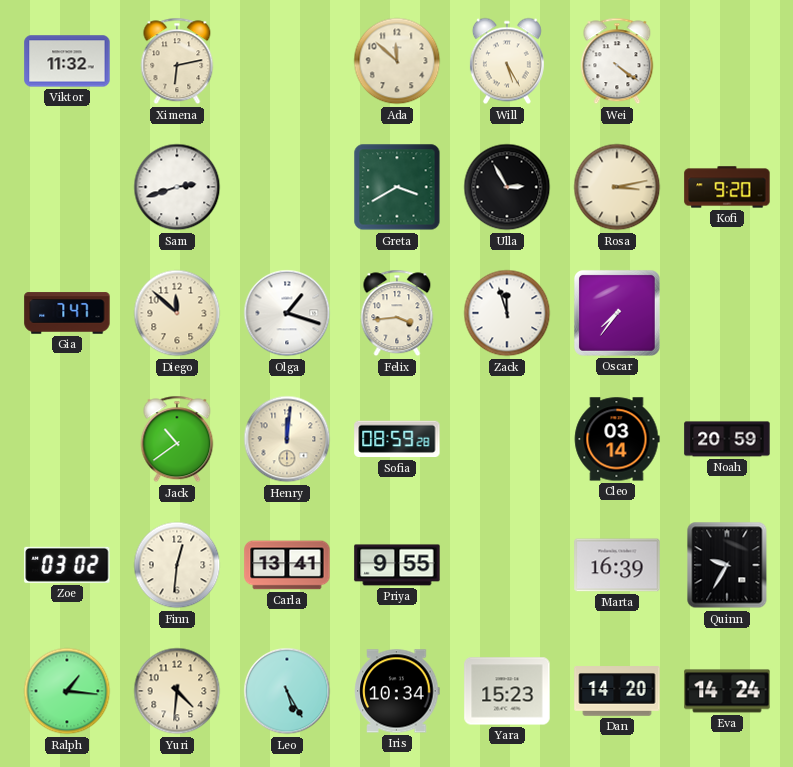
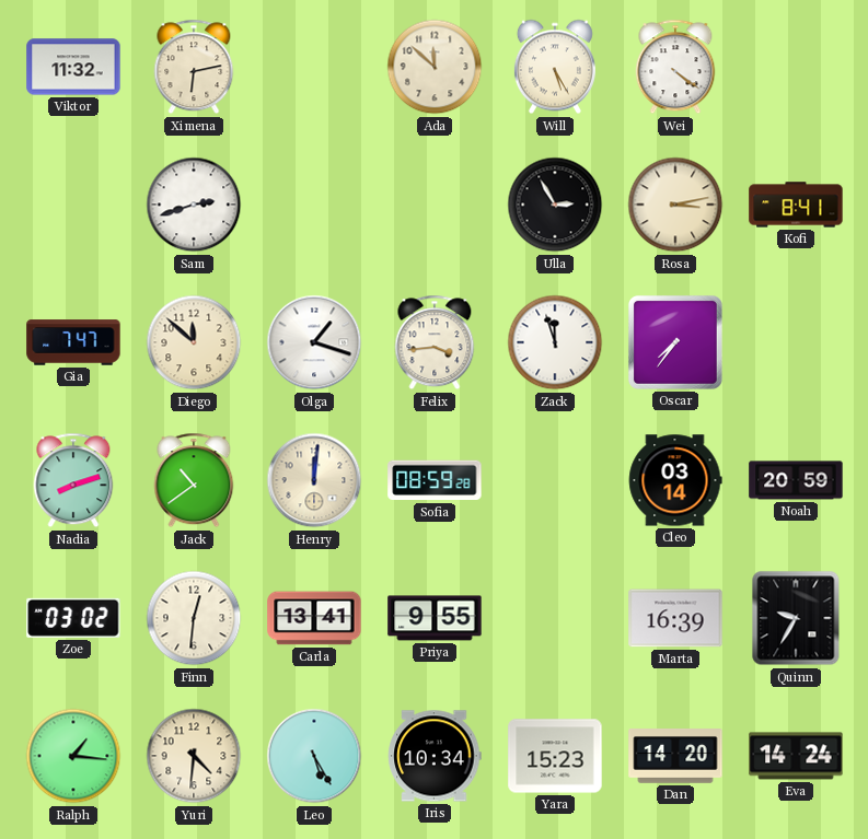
Greta: 3:40 -> none
Kofi: 9:20 -> 8:41
Nadia: none -> 8:12
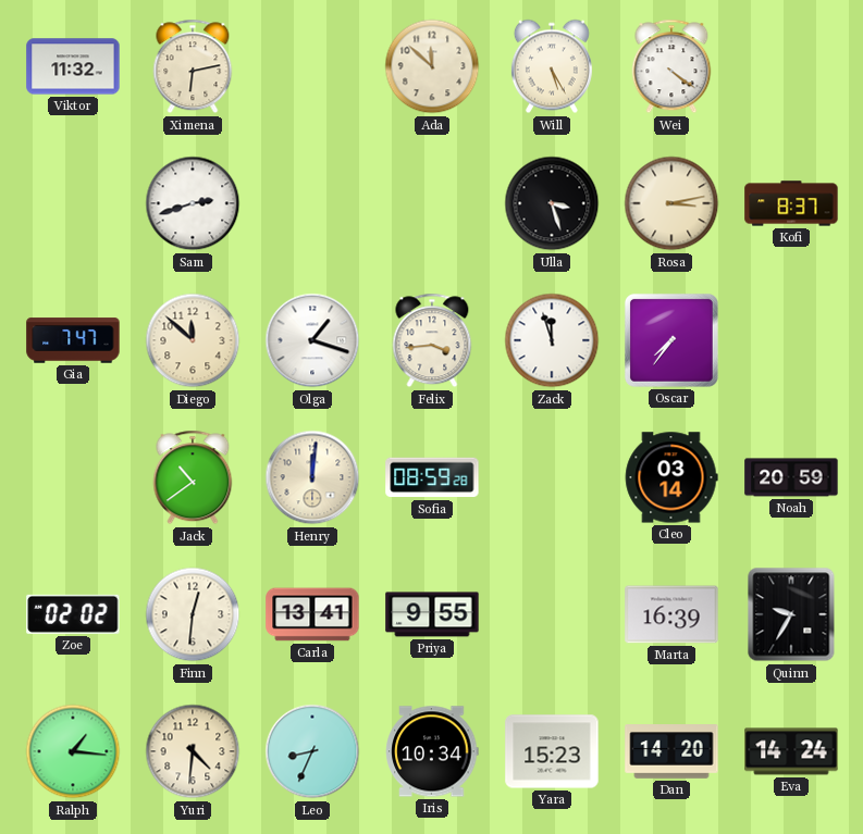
Ulla: 2:55 -> 3:27
Kofi: 8:41 -> 8:37
Nadia: 8:12 -> none
Zoe: 03:02 -> 02:02
Leo: 5:25 -> 8:34
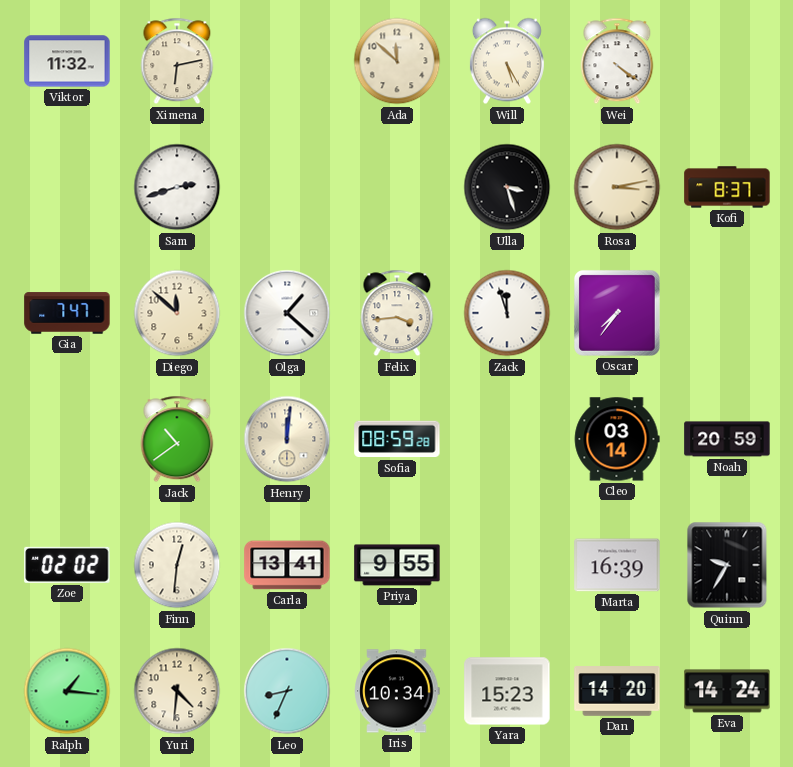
Olga: 1:18 -> 1:22
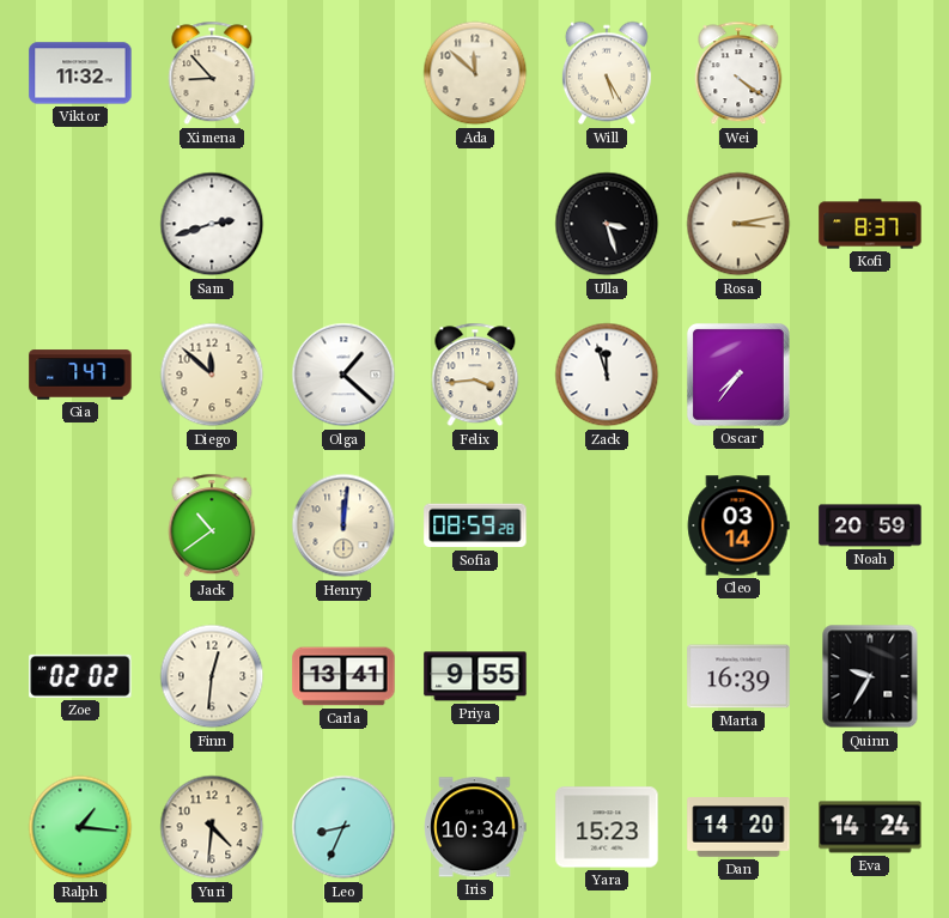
Ximena: 6:13 -> 8:53
